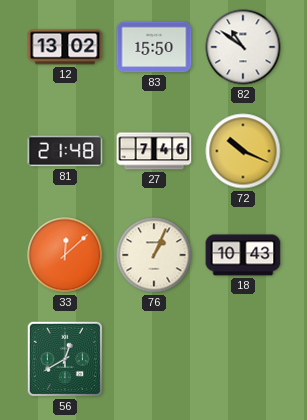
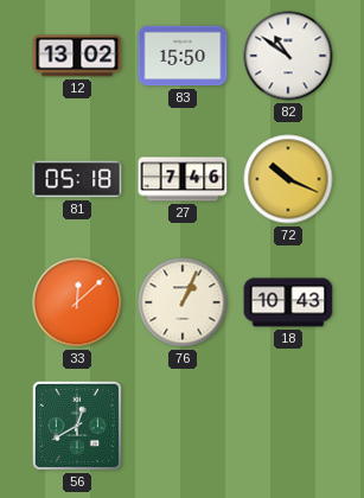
81: 21:48 -> 05:18
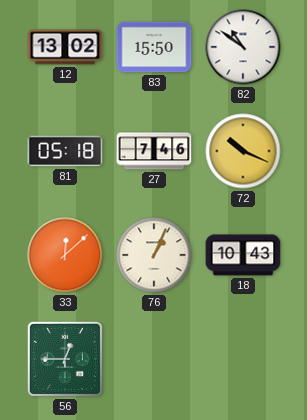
56: 12:40 -> 12:45
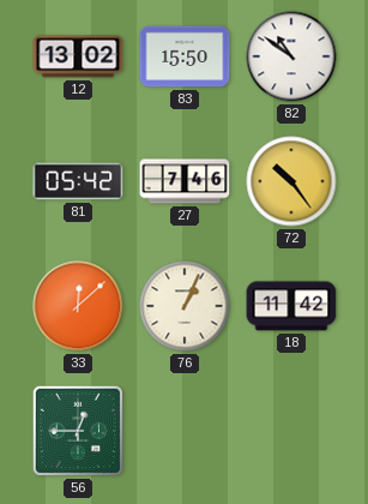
81: 05:18 -> 05:42
72: 10:19 -> 10:24
18: 10:43 -> 11:42
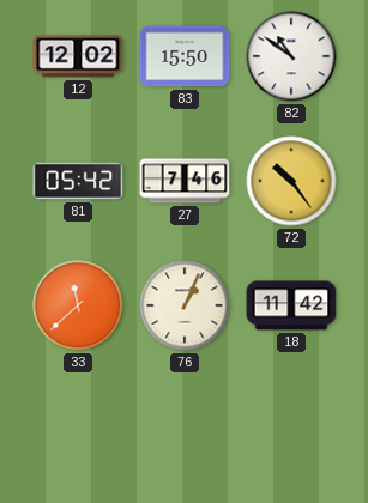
12: 13:02 -> 12:02
33: 12:08 -> 11:38
56: 12:45 -> none
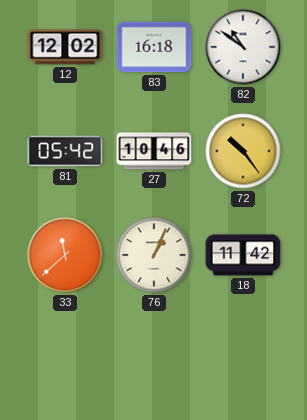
83: 15:50 -> 16:18
27: 7:46 -> 10:46
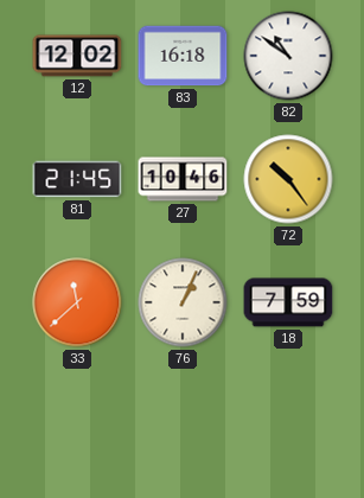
81: 05:42 -> 21:45
18: 11:42 -> 7:59
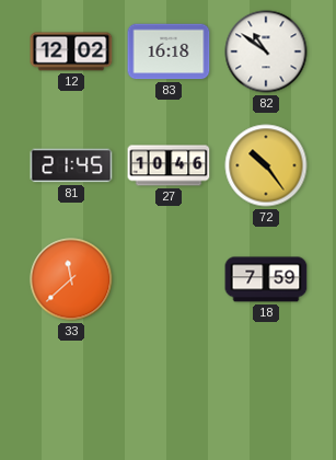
76: 1:04 -> none
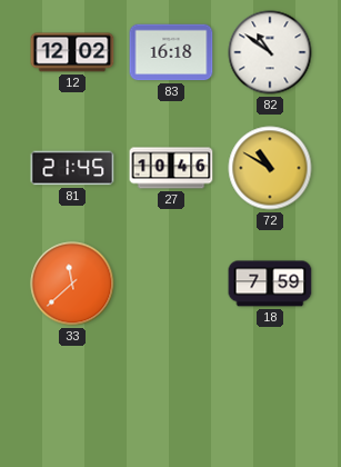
72: 10:24 -> 10:50
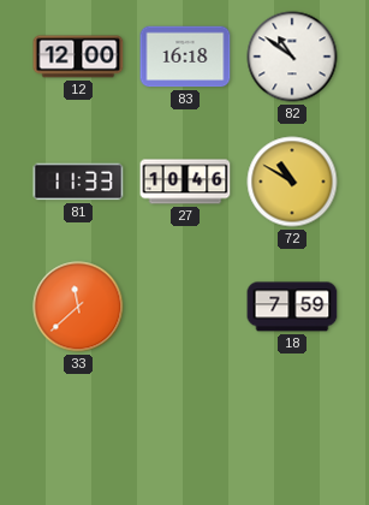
12: 12:02 -> 12:00
81: 21:45 -> 11:33
